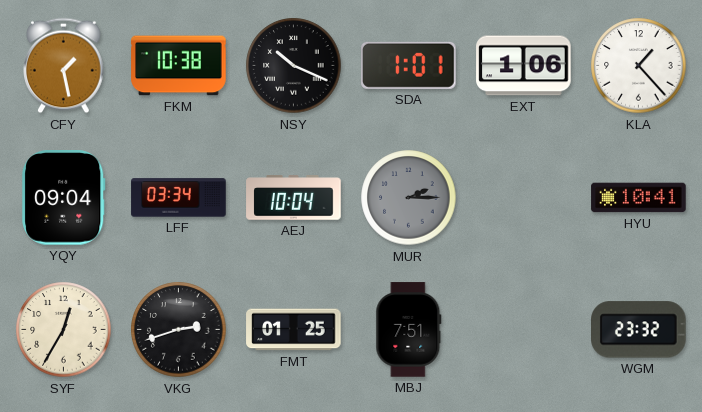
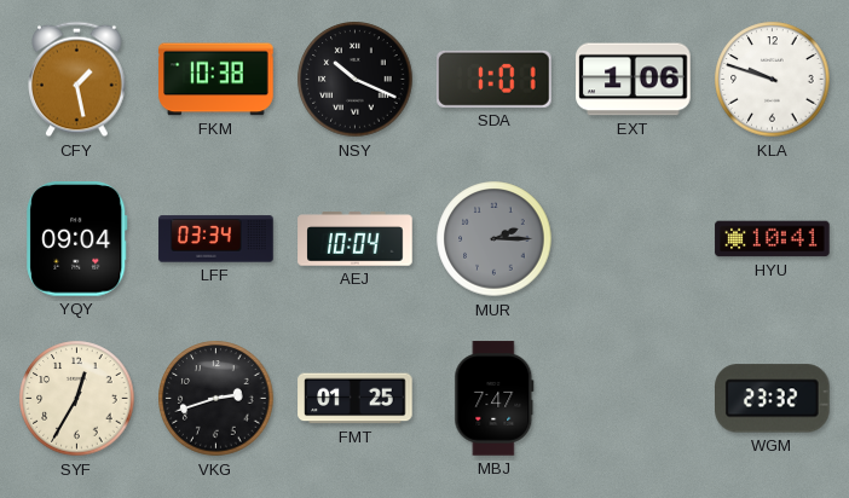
KLA: 1:23 -> 9:48
MBJ: 7:51 -> 7:47
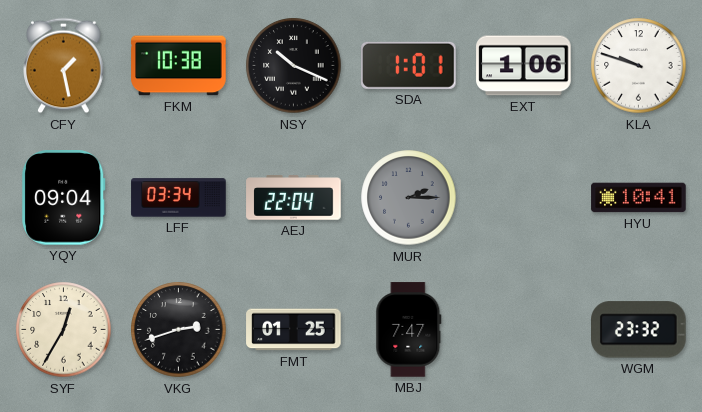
AEJ: 10:04 -> 22:04
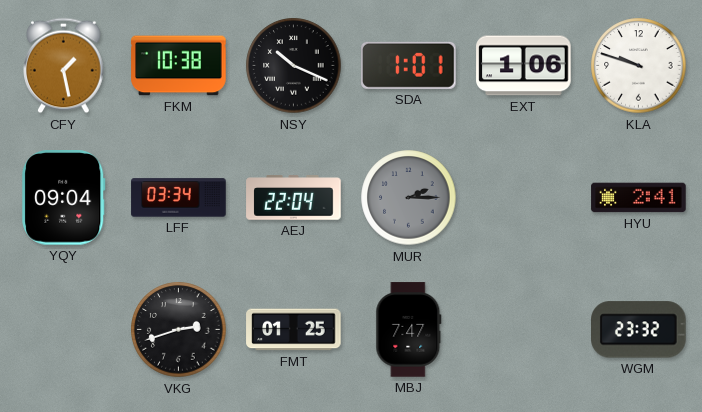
HYU: 10:41 -> 2:41
SYF: 12:35 -> none
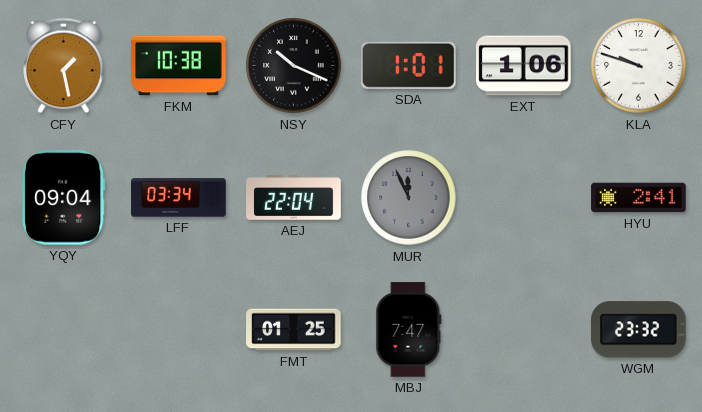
MUR: 2:15 -> 11:56
VKG: 2:42 -> none
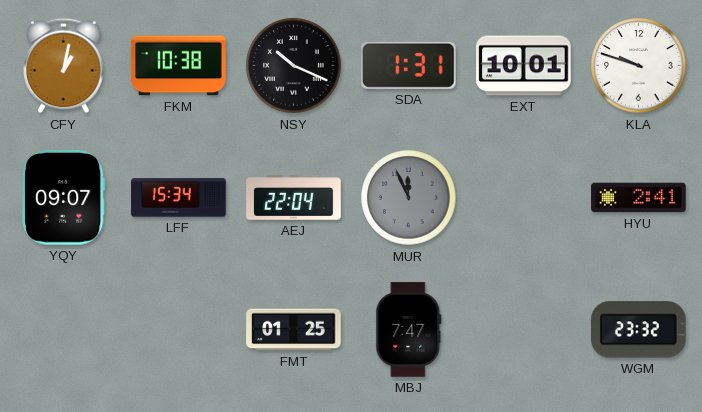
CFY: 1:28 -> 1:02
SDA: 1:01 -> 1:31
EXT: 1:06 -> 10:01
YQY: 09:04 -> 09:07
LFF: 03:34 -> 15:34
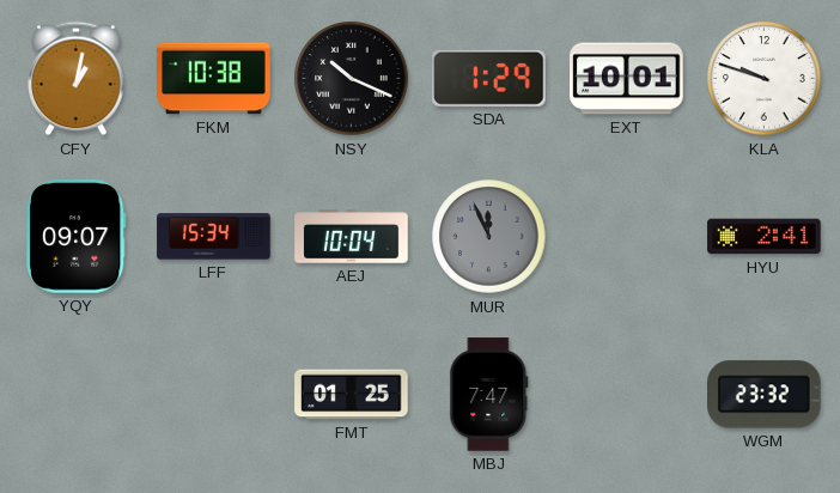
SDA: 1:31 -> 1:29
AEJ: 22:04 -> 10:04
